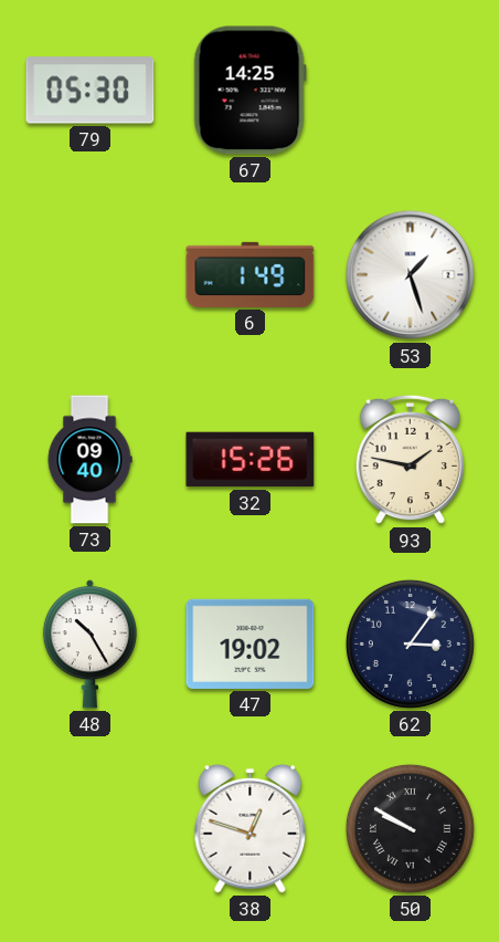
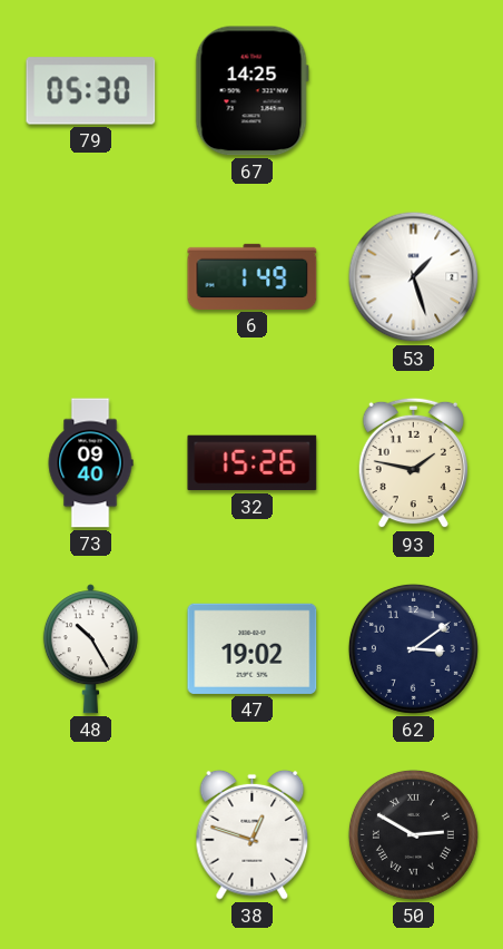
62: 3:06 -> 3:09
50: 9:50 -> 2:50
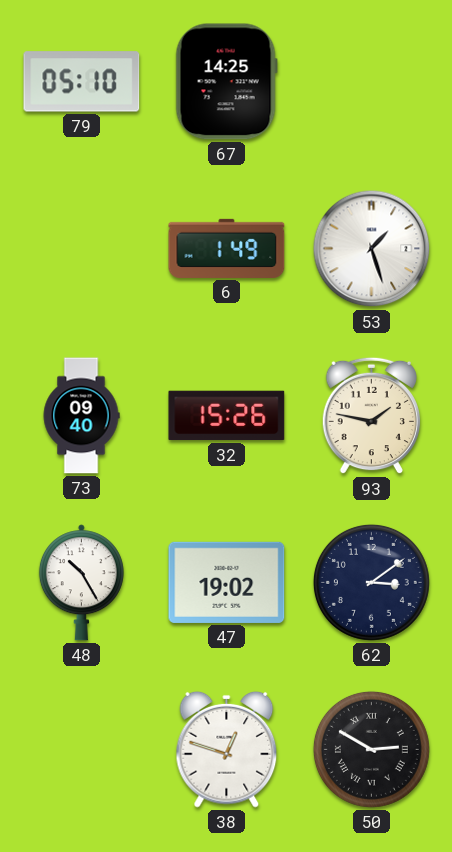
79: 05:30 -> 05:10
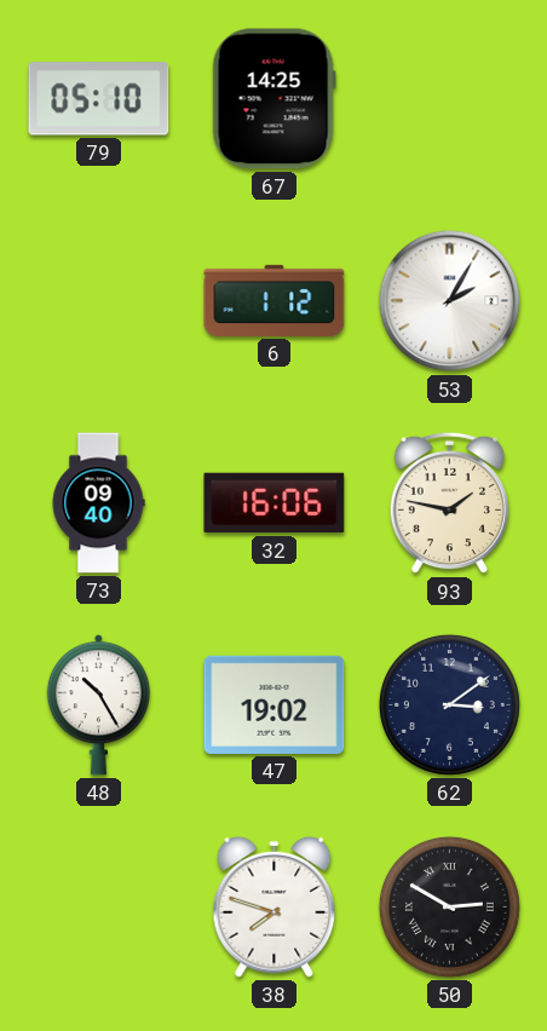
6: 1:49 -> 1:12
53: 1:27 -> 2:05
32: 15:26 -> 16:06
38: 12:48 -> 7:48
